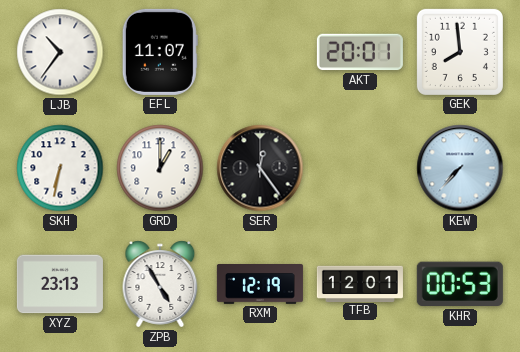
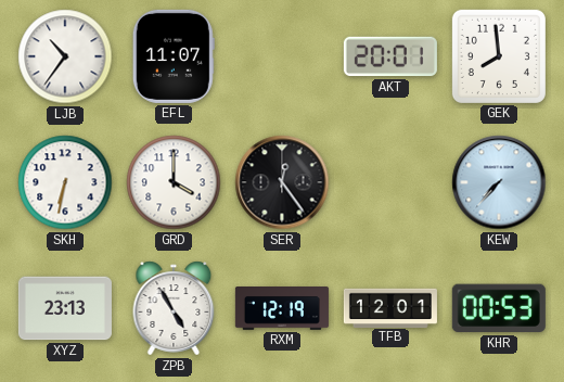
GRD: 1:00 -> 4:00
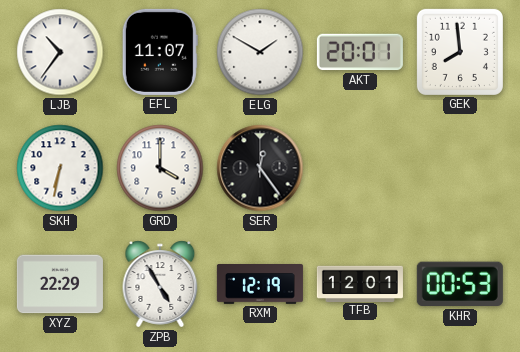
ELG: none -> 1:50
KEW: 7:37 -> none
XYZ: 23:13 -> 22:29
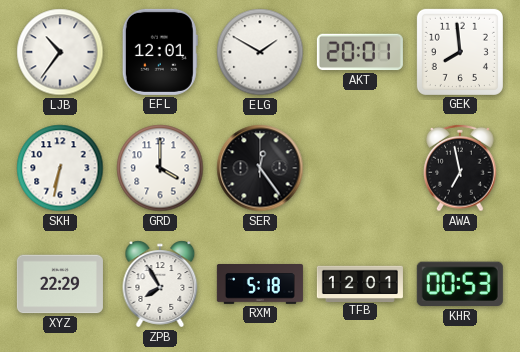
EFL: 11:07 -> 12:01
AWA: none -> 6:58
ZPB: 4:55 -> 7:55
RXM: 12:19 -> 5:18
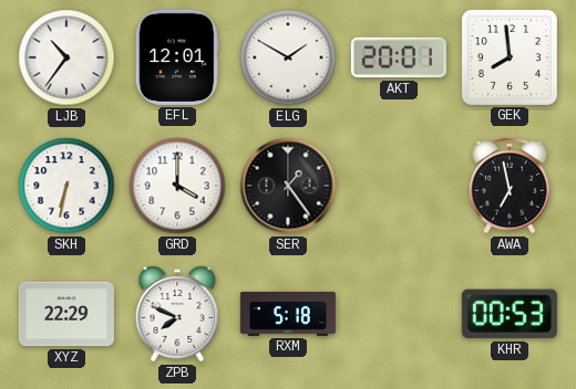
SER: 12:24 -> 1:24
ZPB: 7:55 -> 7:49
TFB: 12:01 -> none
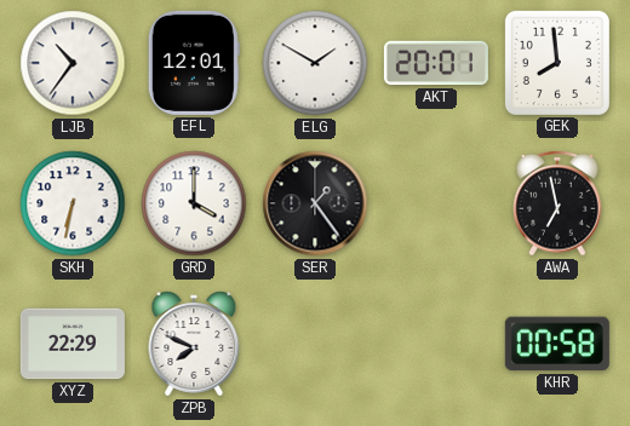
RXM: 5:18 -> none
KHR: 00:53 -> 00:58
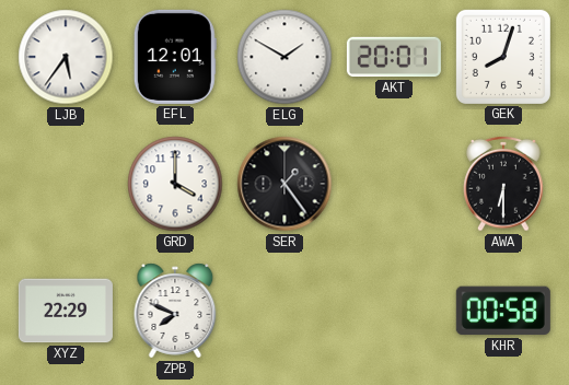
LJB: 10:36 -> 5:36
GEK: 7:59 -> 8:03
SKH: 6:32 -> none
AWA: 6:58 -> 6:30
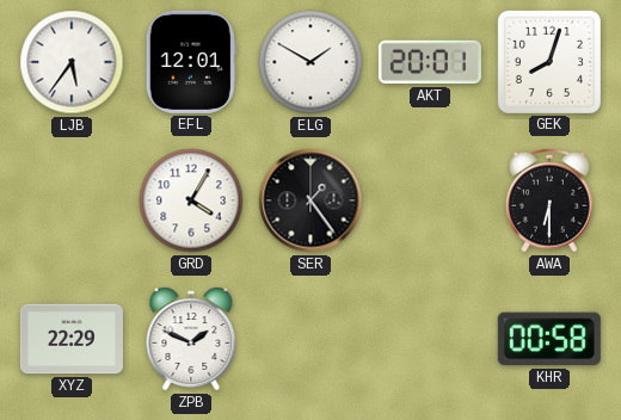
GRD: 4:00 -> 4:05
ZPB: 7:49 -> 1:49
